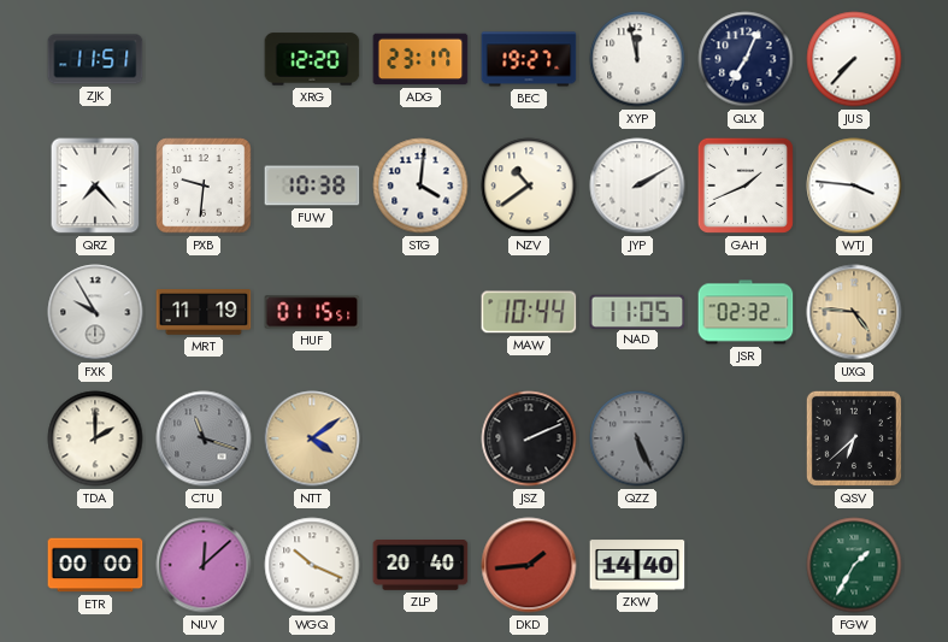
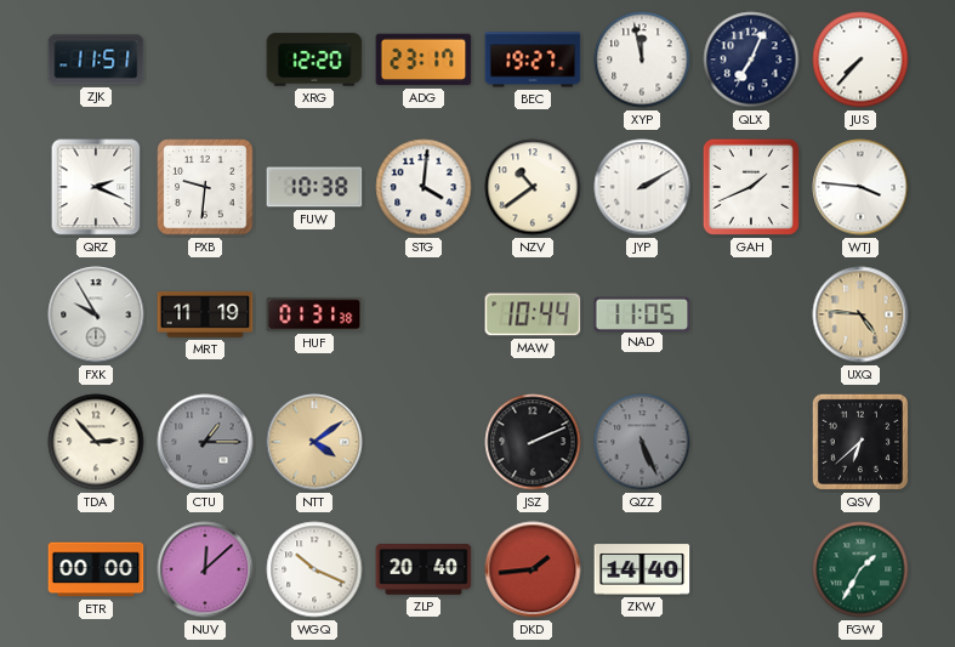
QRZ: 7:23 -> 2:19
HUF: 01:15 -> 01:31
JSR: 02:32 -> none
TDA: 2:00 -> 2:53
CTU: 11:18 -> 1:15
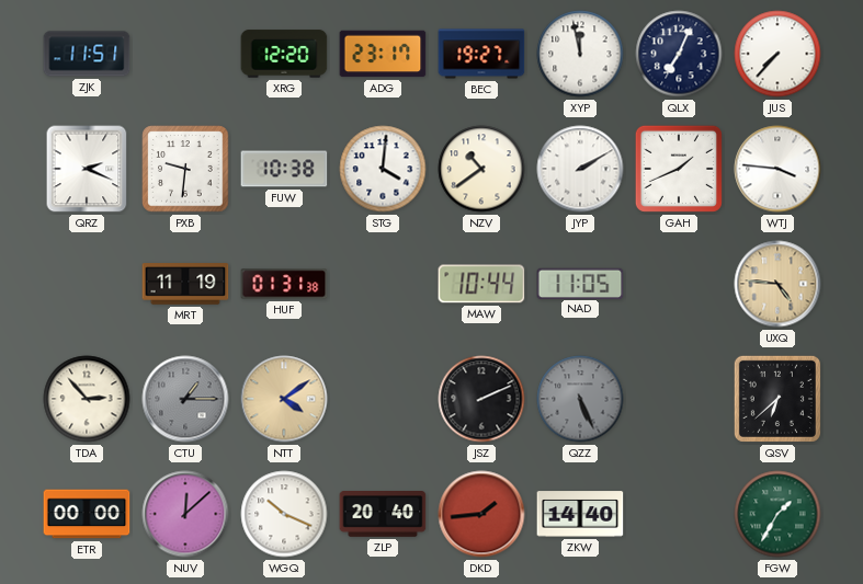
FXK: 9:55 -> none
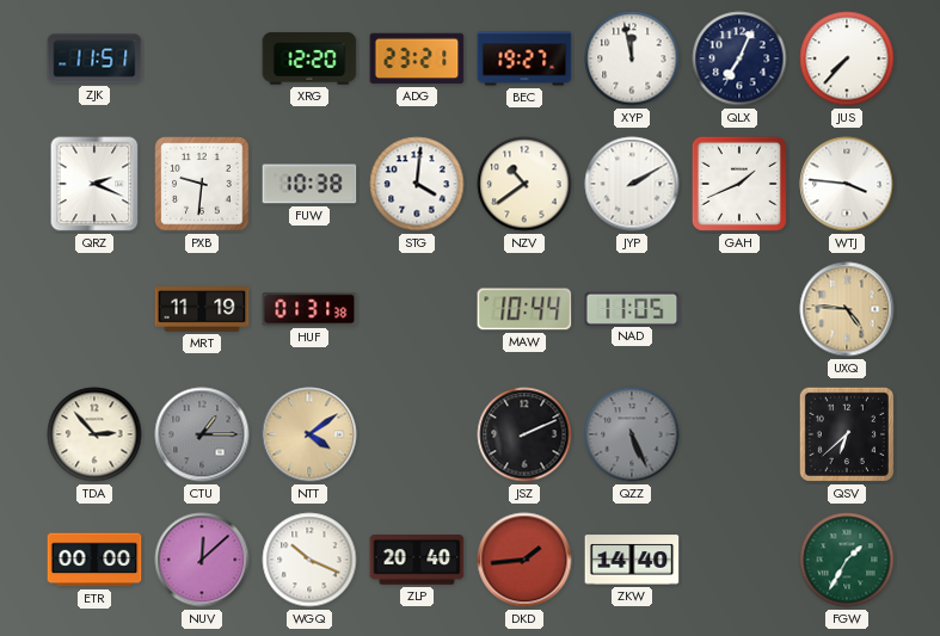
ADG: 23:17 -> 23:21
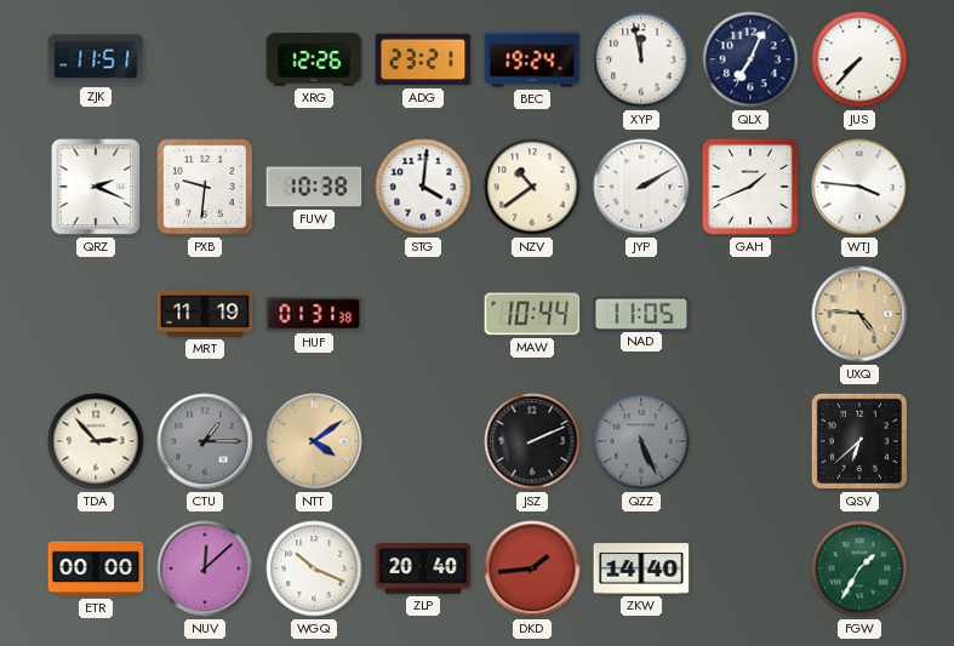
XRG: 12:20 -> 12:26
BEC: 19:27 -> 19:24
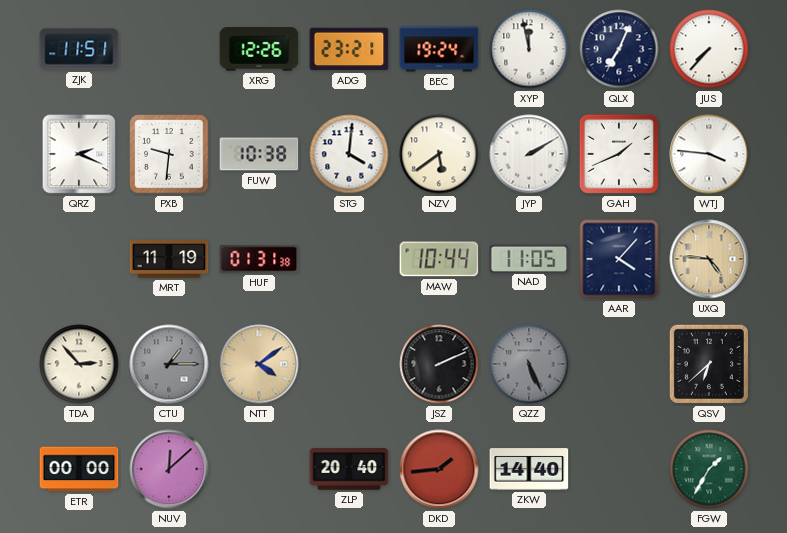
NZV: 10:39 -> 5:39
AAR: none -> 4:07
WGQ: 10:19 -> none
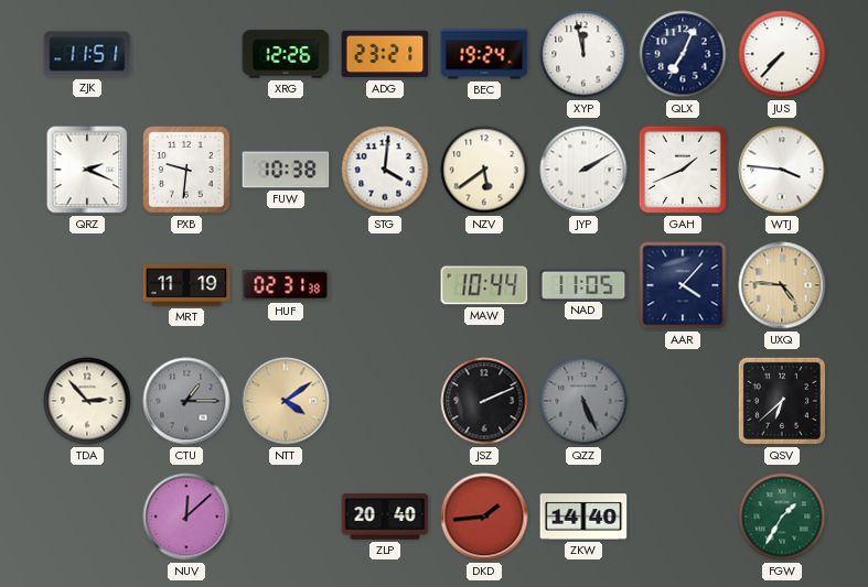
HUF: 01:31 -> 02:31
ETR: 00:00 -> none
